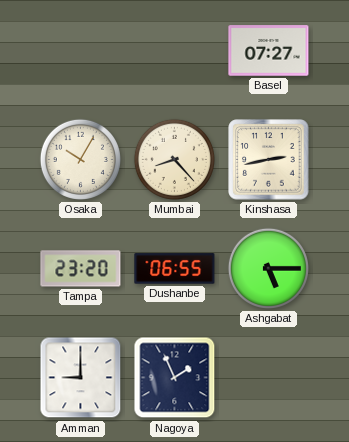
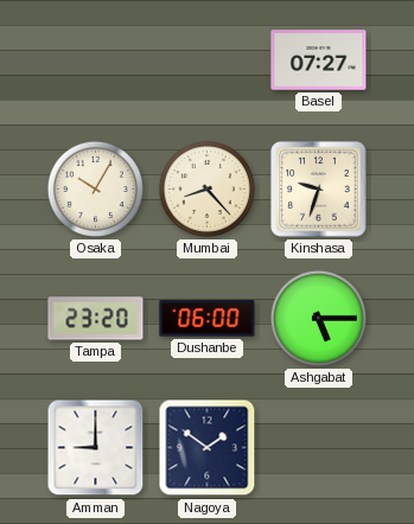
Kinshasa: 2:43 -> 9:33
Dushanbe: 06:55 -> 06:00
Nagoya: 1:56 -> 1:51
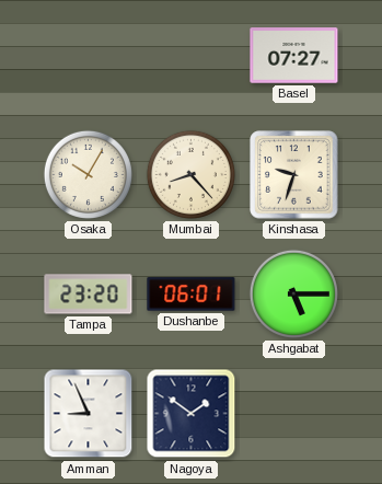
Dushanbe: 06:00 -> 06:01
Amman: 9:00 -> 8:56
